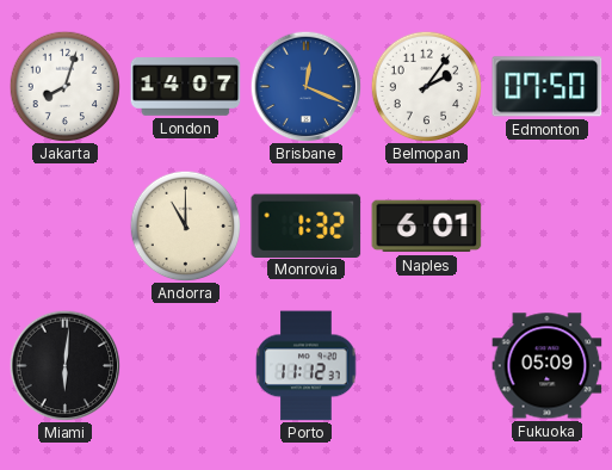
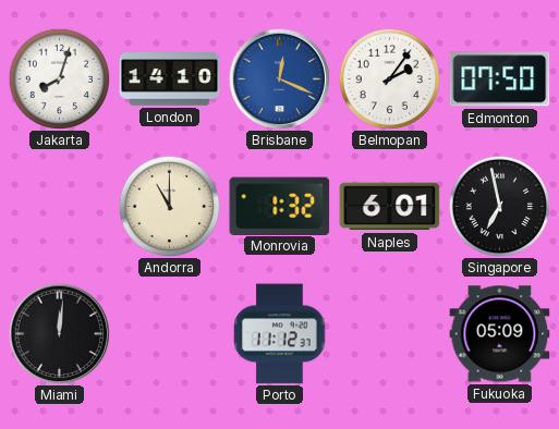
London: 14:07 -> 14:10
Singapore: none -> 6:58
Miami: 6:01 -> 12:01
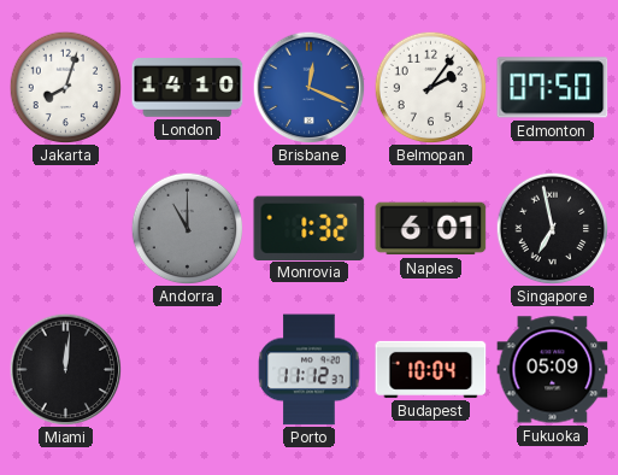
Andorra dial: cream -> grey
Budapest: none -> 10:04
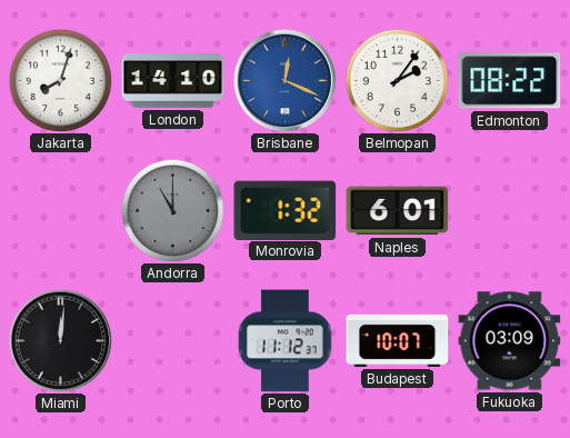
Edmonton: 07:50 -> 08:22
Singapore: 6:58 -> none
Budapest: 10:04 -> 10:07
Fukuoka: 05:09 -> 03:09
